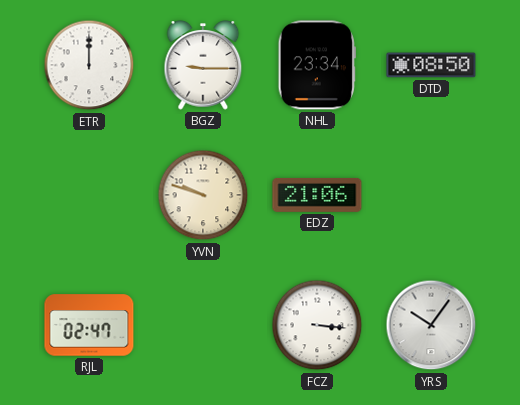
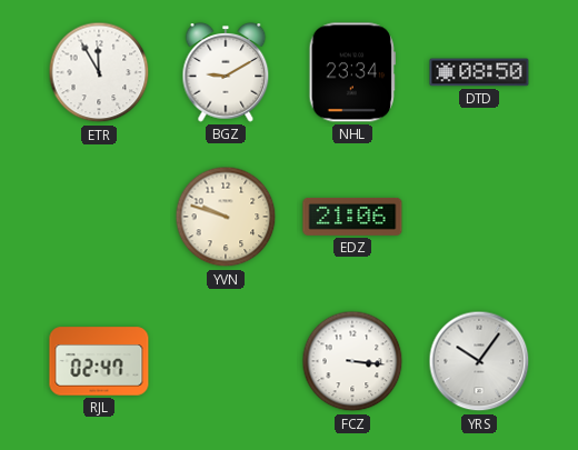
ETR: 12:00 -> 11:55
BGZ: 9:15 -> 9:10
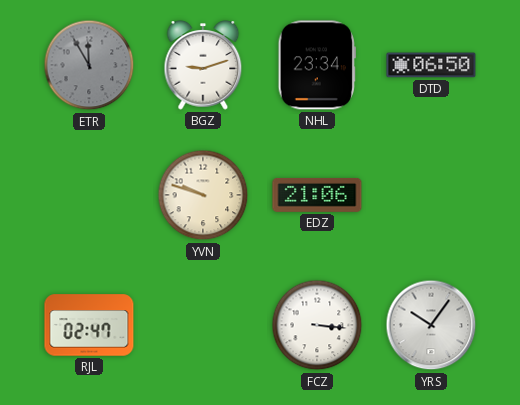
ETR dial: white -> grey
BGZ: 9:10 -> 9:12
DTD: 08:50 -> 06:50
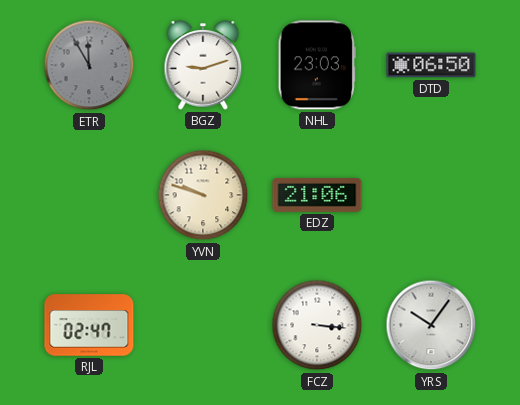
NHL: 23:34 -> 23:03
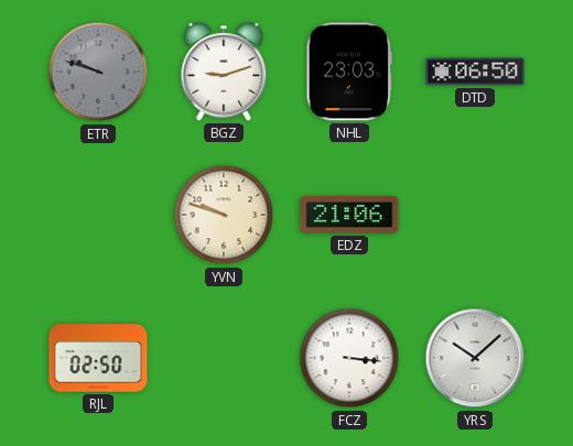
ETR: 11:55 -> 9:48
RJL: 02:47 -> 02:50
YRS: 10:06 -> 10:08
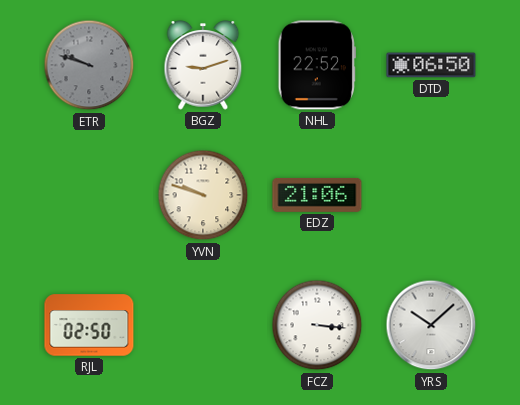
NHL: 23:03 -> 22:52
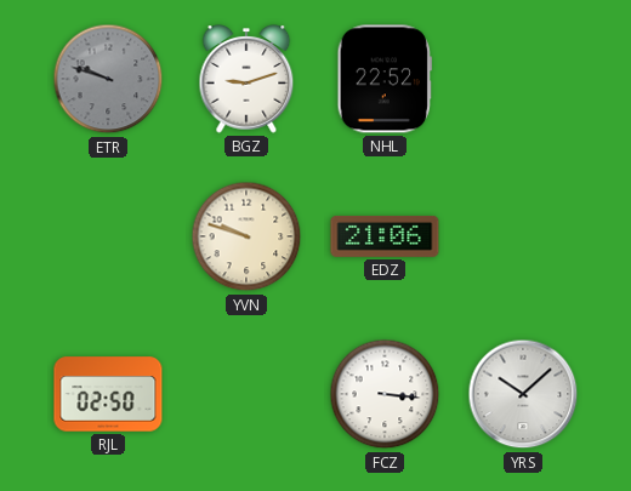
DTD: 06:50 -> none
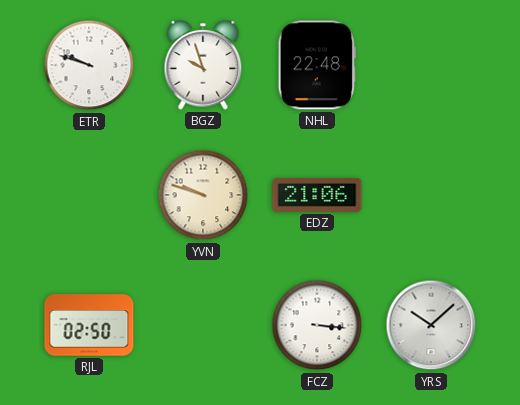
ETR dial: grey -> white
BGZ: 9:12 -> 9:57
NHL: 22:52 -> 22:48
